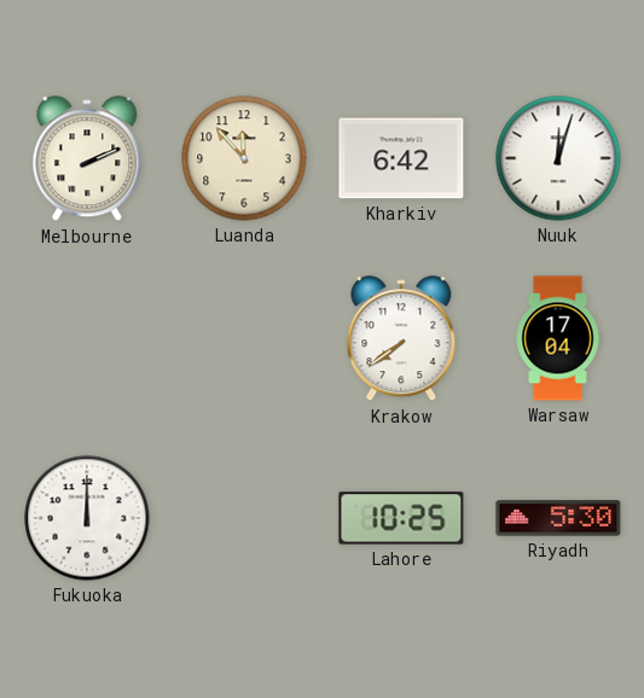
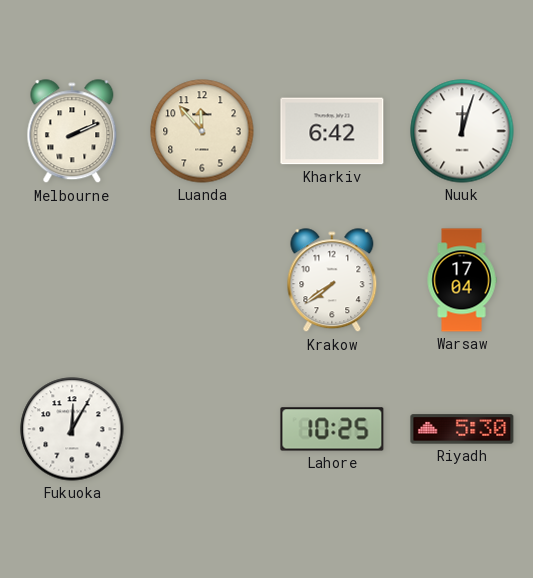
Fukuoka: 12:00 -> 12:05
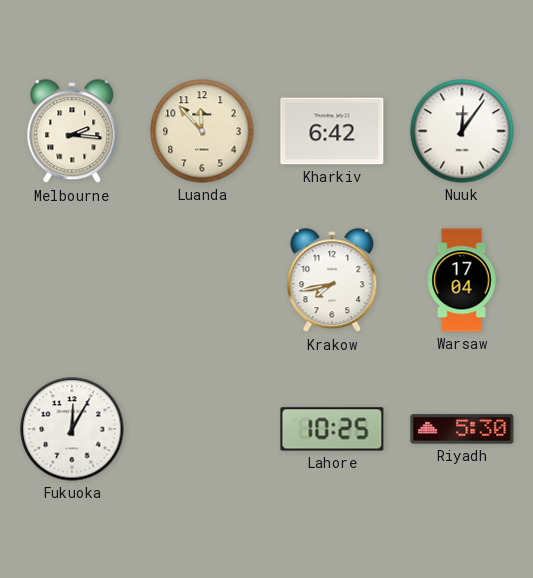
Melbourne: 2:11 -> 2:16
Nuuk: 12:03 -> 12:06
Krakow: 7:39 -> 7:43
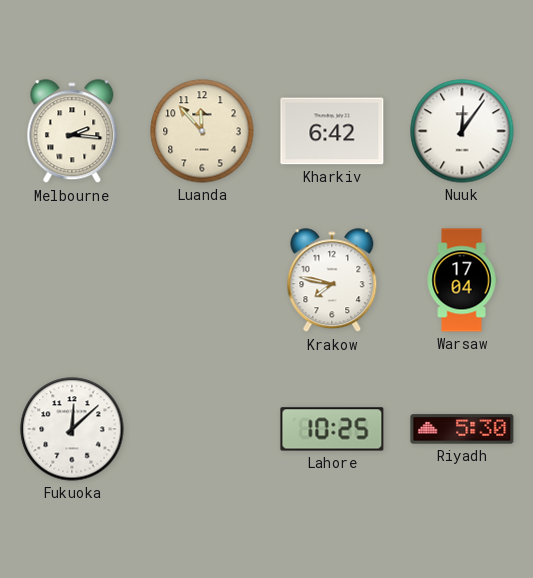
Krakow: 7:43 -> 7:47
Fukuoka: 12:05 -> 12:08
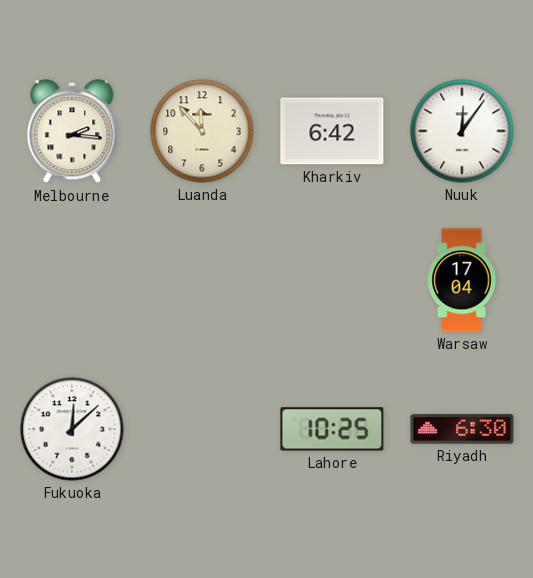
Krakow: 7:47 -> none
Riyadh: 5:30 -> 6:30
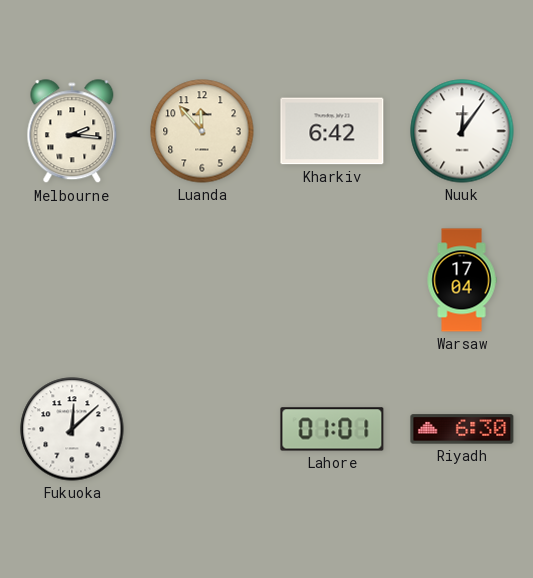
Lahore: 10:25 -> 01:01
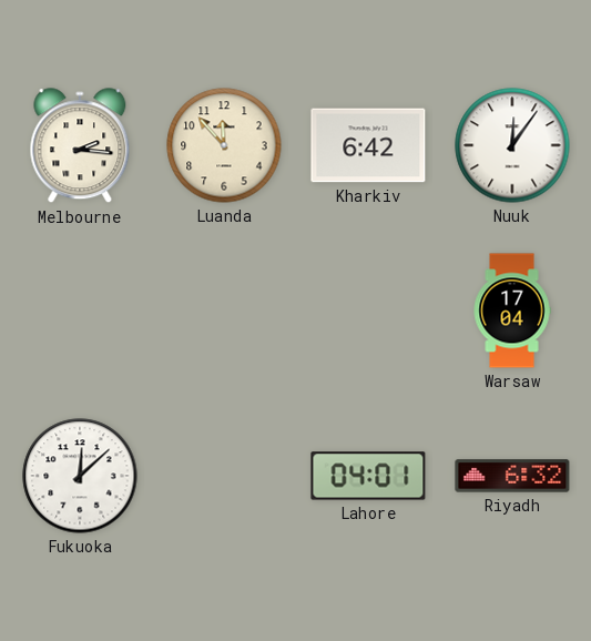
Lahore: 01:01 -> 04:01
Riyadh: 6:30 -> 6:32
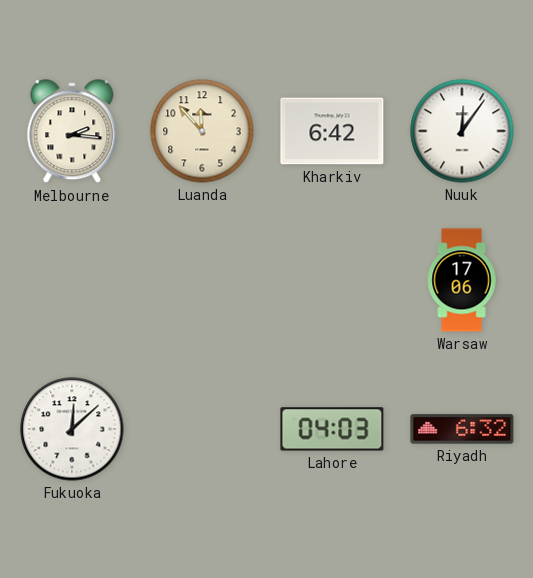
Warsaw: 17:04 -> 17:06
Lahore: 04:01 -> 04:03
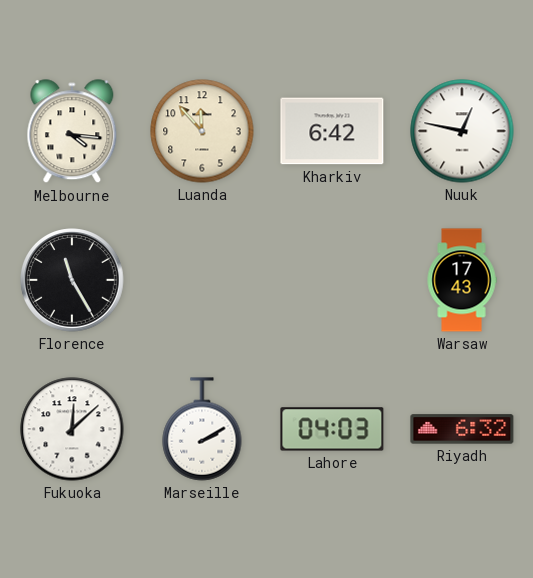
Melbourne: 2:16 -> 4:16
Nuuk: 12:06 -> 12:47
Florence: none -> 11:25
Warsaw: 17:06 -> 17:43
Marseille: none -> 2:10
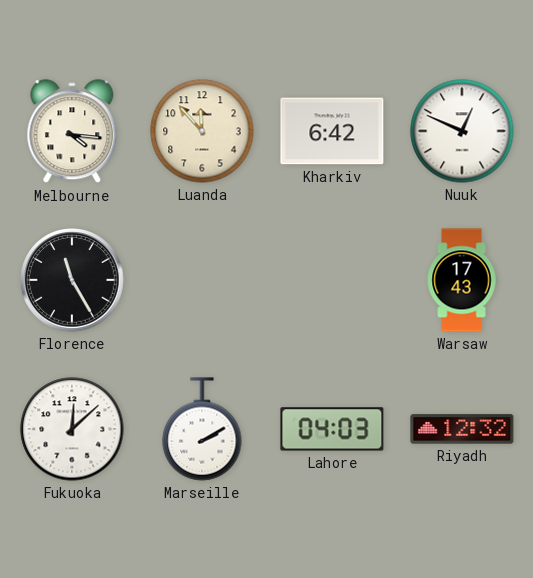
Nuuk: 12:47 -> 12:49
Riyadh: 6:32 -> 12:32
